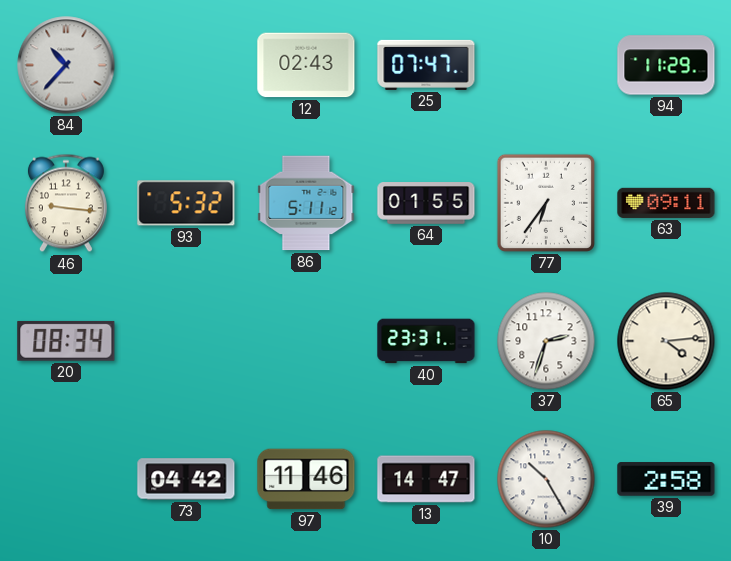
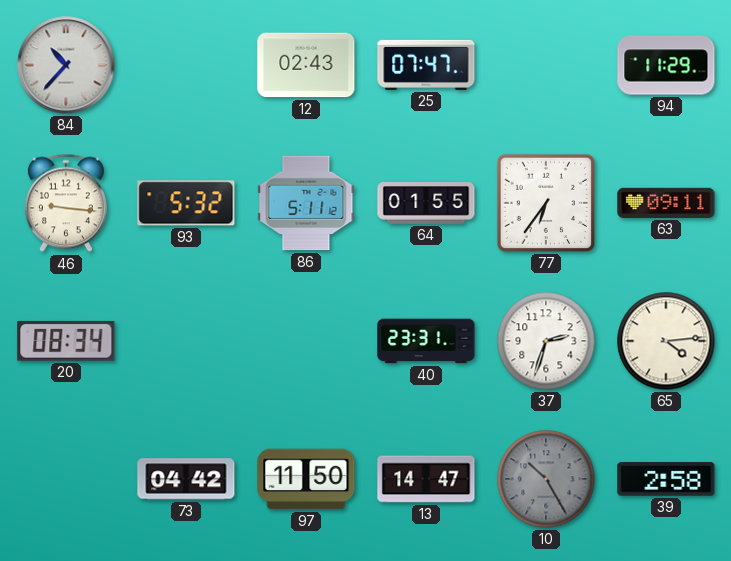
97: 11:46 -> 11:50
10 dial: white -> grey
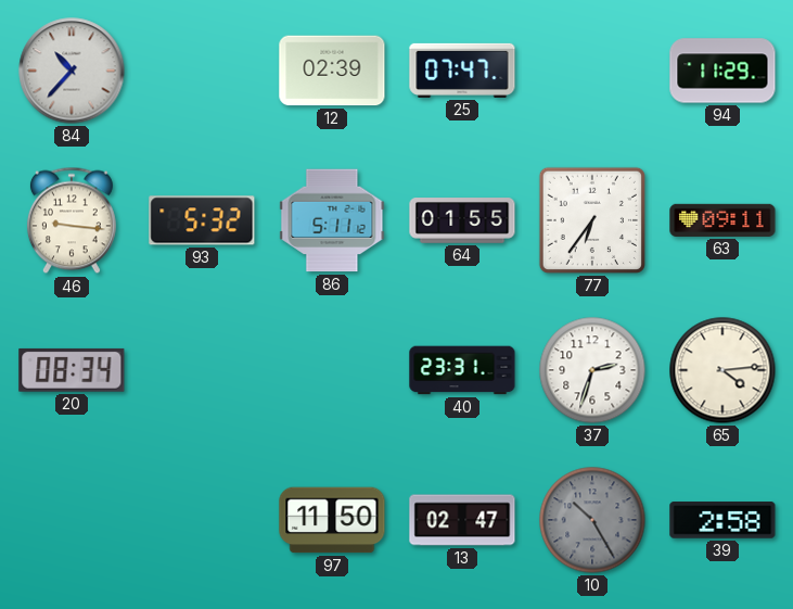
12: 02:43 -> 02:39
73: 04:42 -> none
13: 14:47 -> 02:47
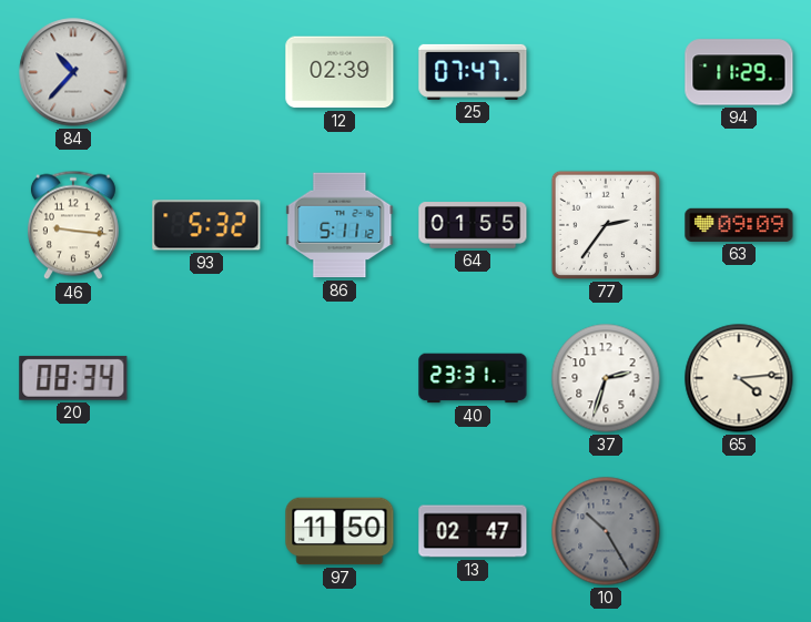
77: 6:36 -> 2:36
63: 09:11 -> 09:09
39: 2:58 -> none
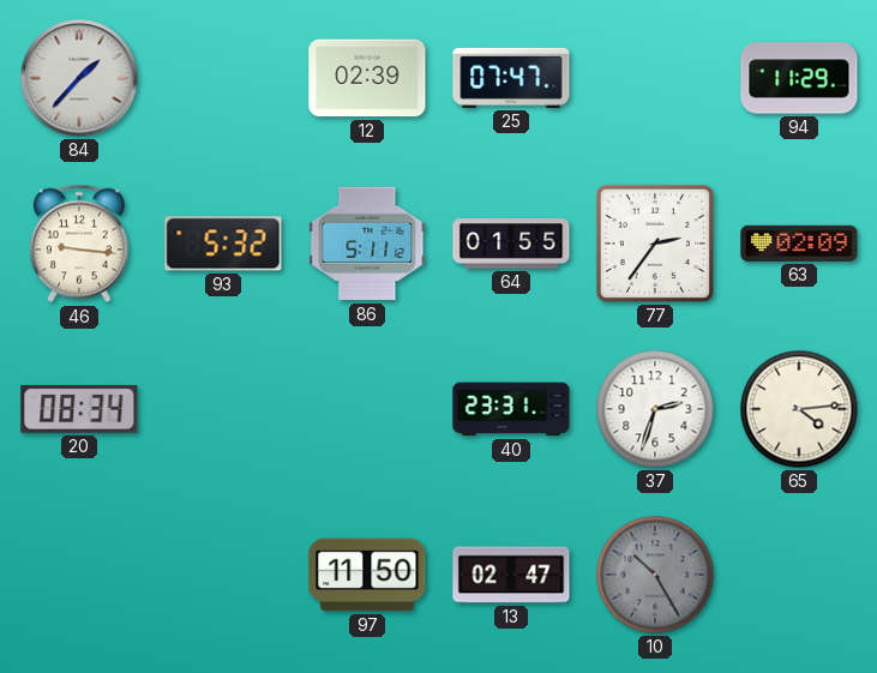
84: 10:37 -> 1:37
63: 09:09 -> 02:09
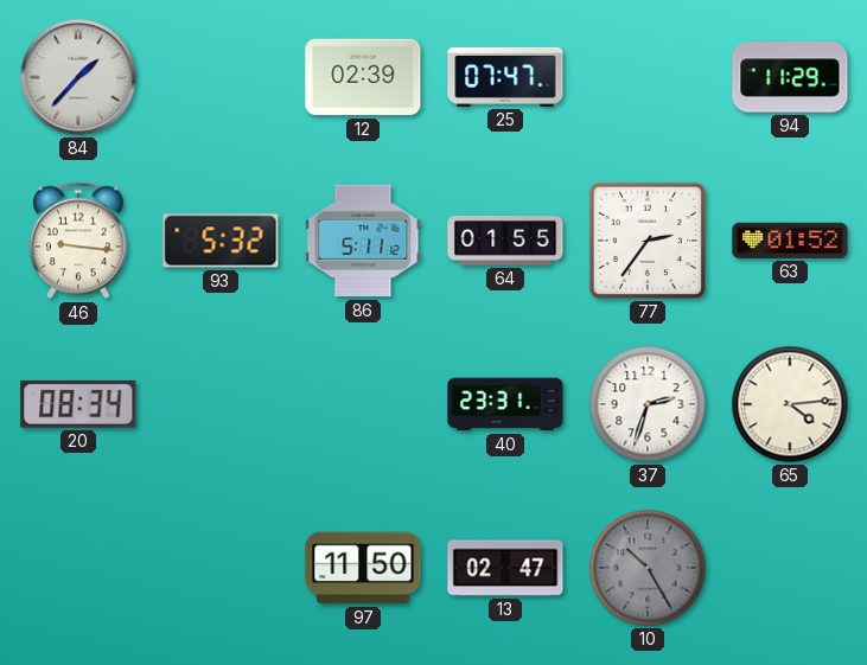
63: 02:09 -> 01:52
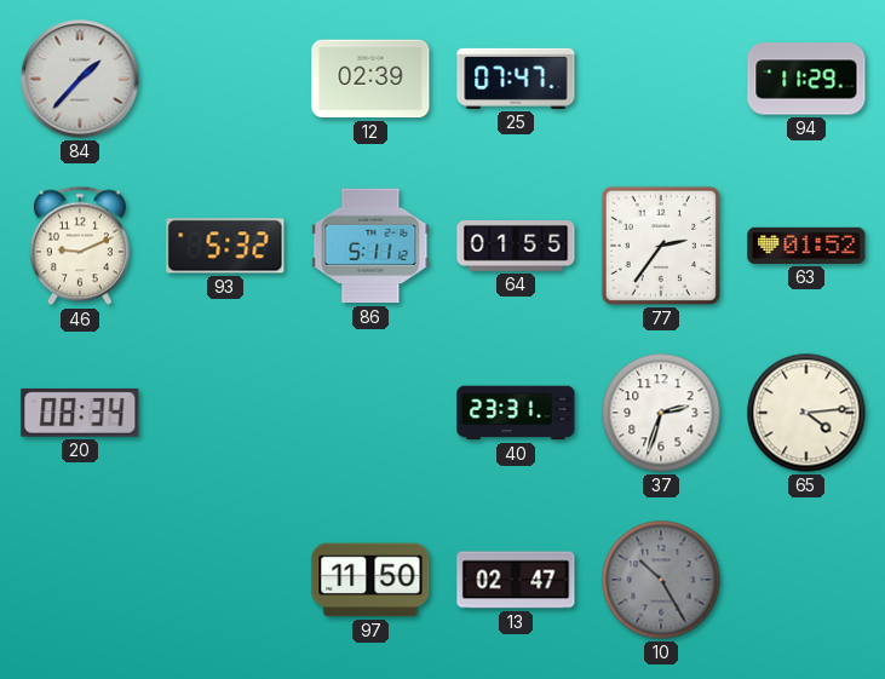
46: 9:16 -> 9:11
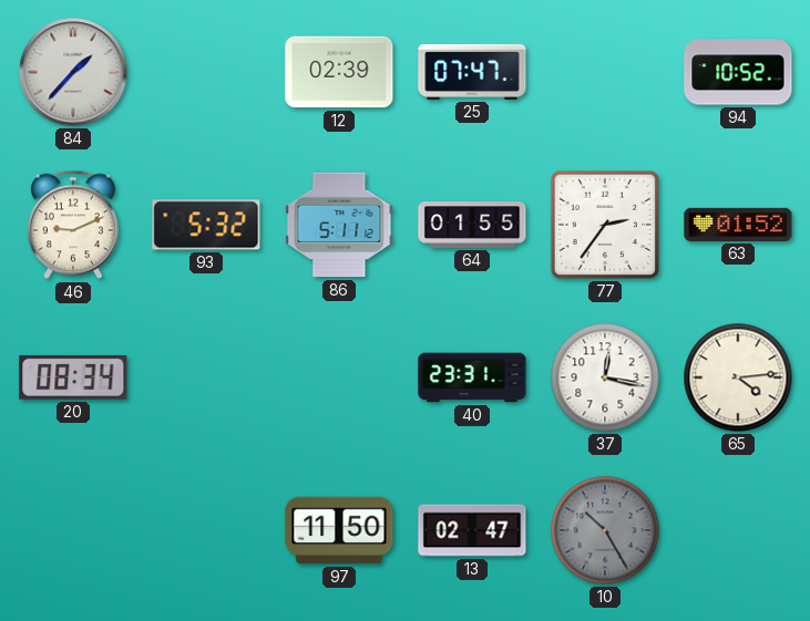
94: 11:29 -> 10:52
37: 2:33 -> 12:17
